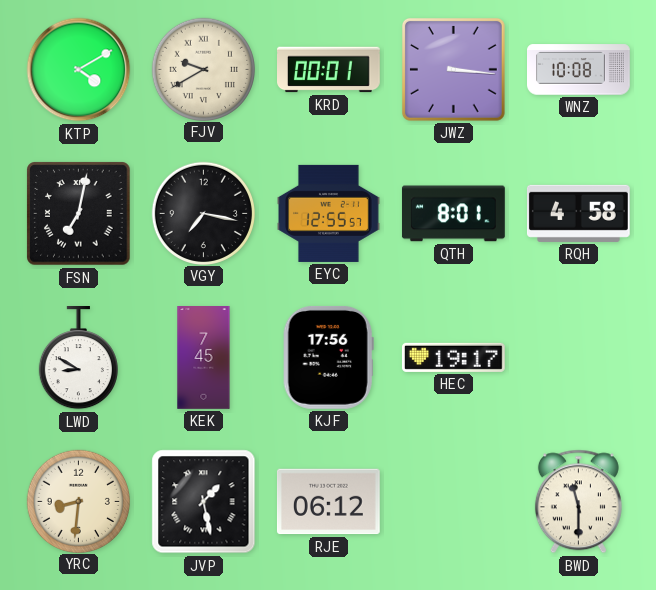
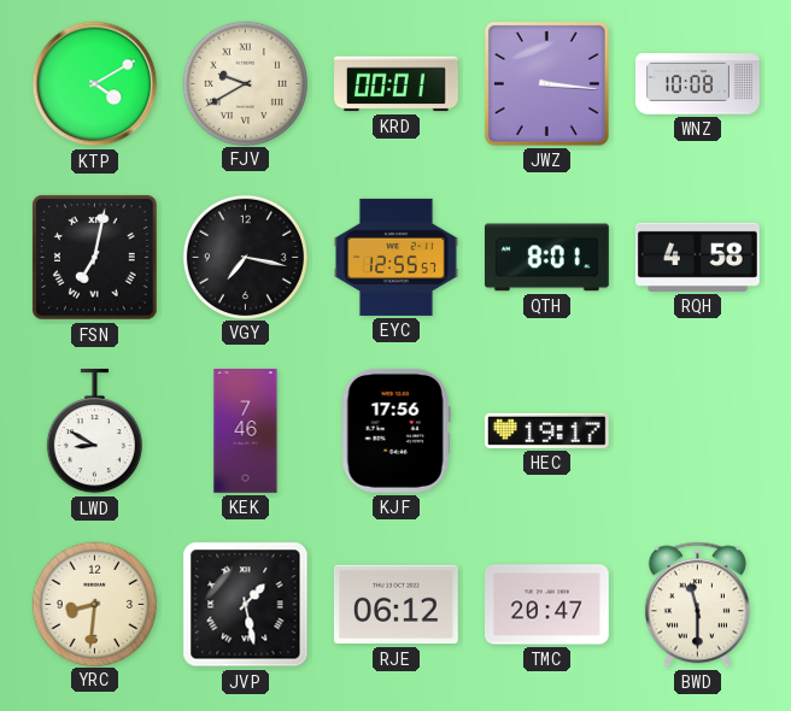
KEK: 7:45 -> 7:46
TMC: none -> 20:47
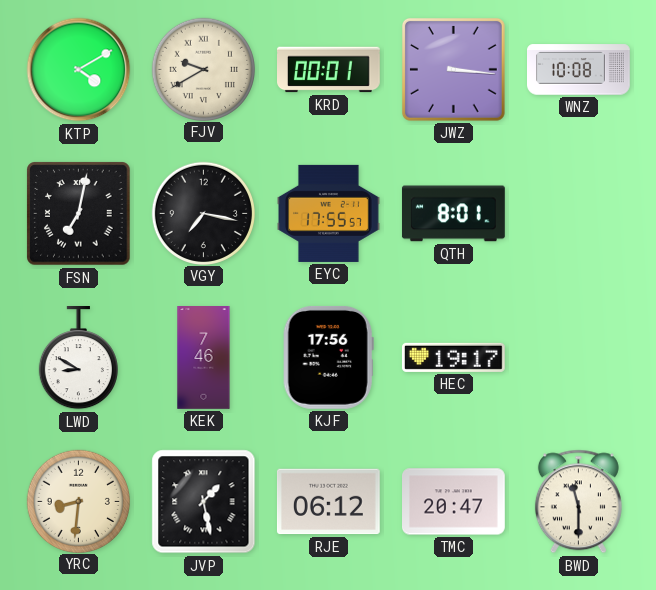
EYC: 12:55 -> 17:55
RQH: 4:58 -> none
